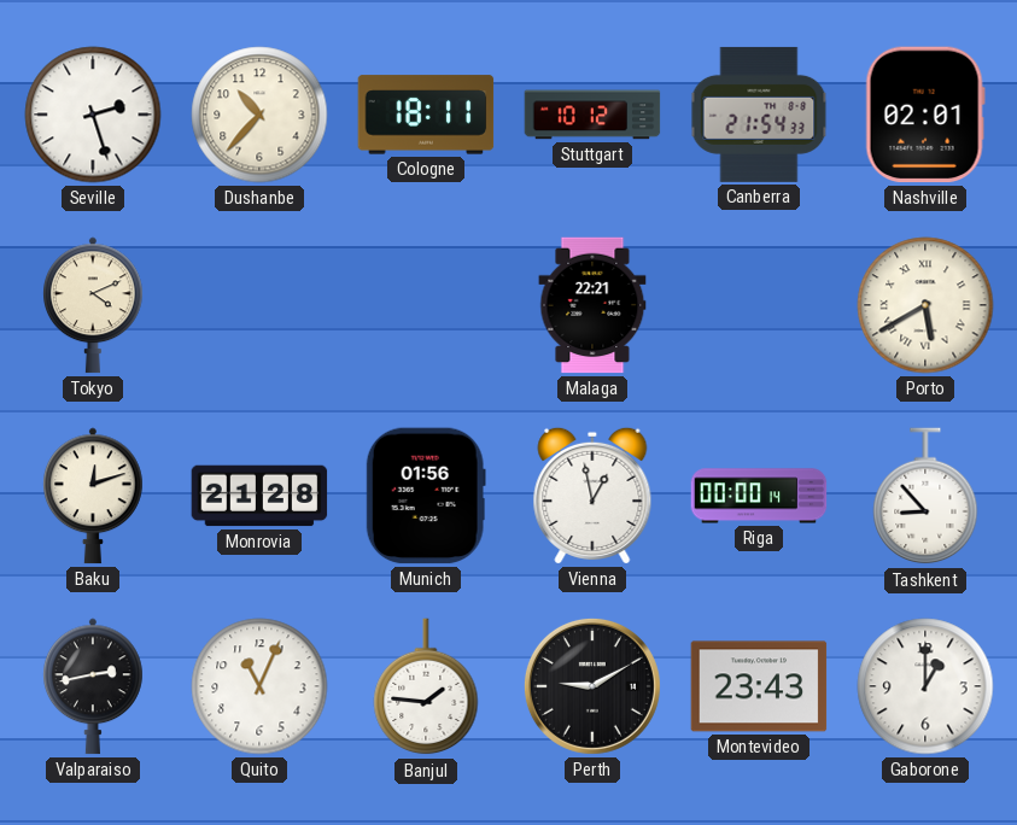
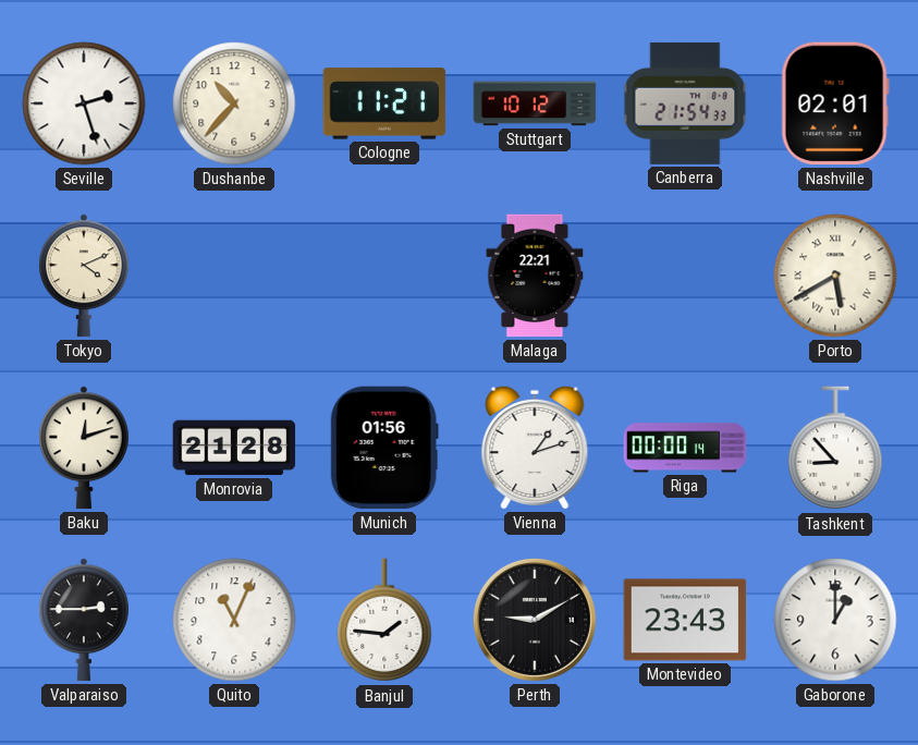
Cologne: 18:11 -> 11:21
Vienna: 12:58 -> 1:12
Valparaiso: 2:43 -> 2:45
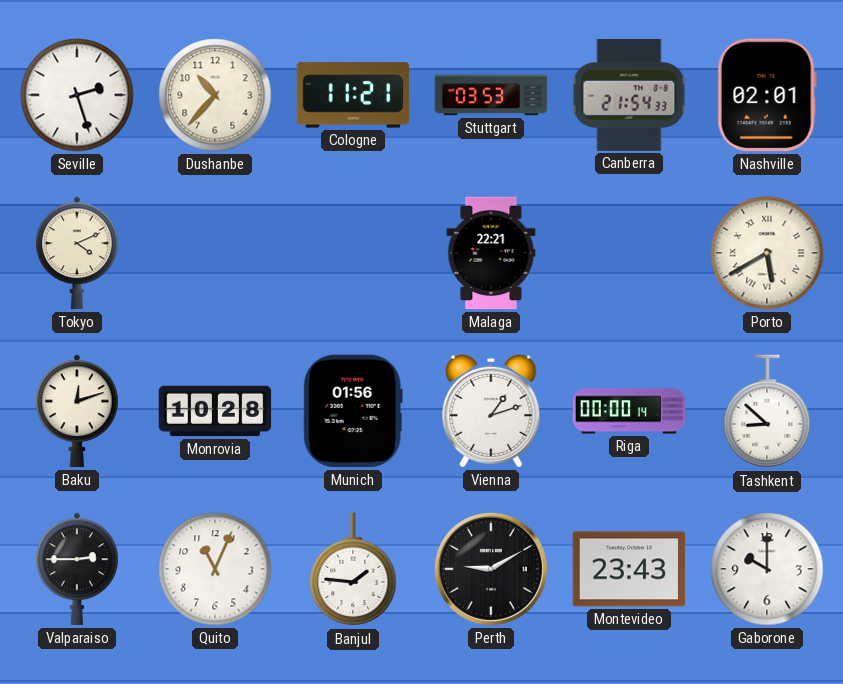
Stuttgart: 10:12 -> 03:53
Monrovia: 21:28 -> 10:28
Tashkent: 8:53 -> 8:52
Gaborone: 1:00 -> 10:00
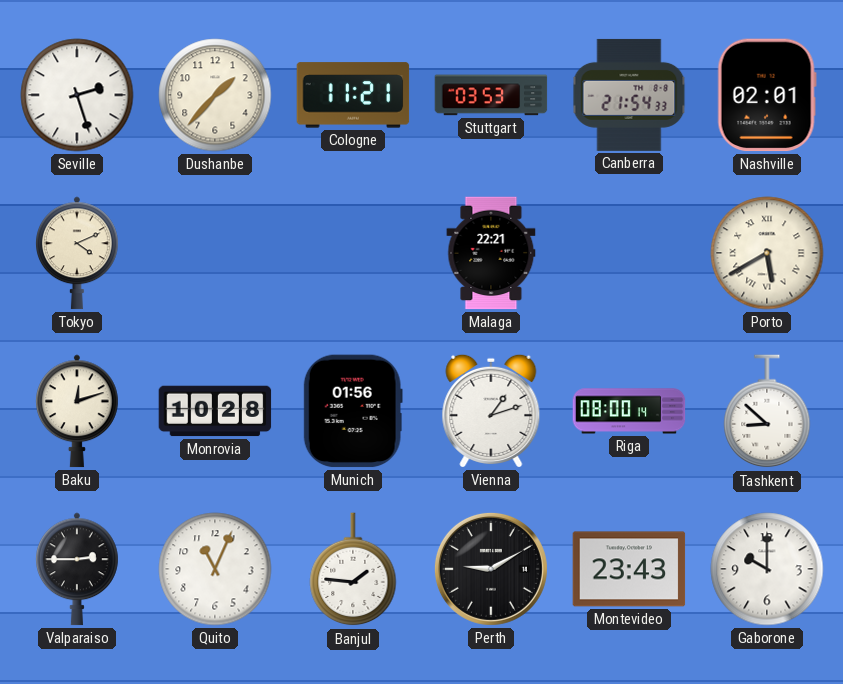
Dushanbe: 10:37 -> 1:37
Riga: 00:00 -> 08:00
